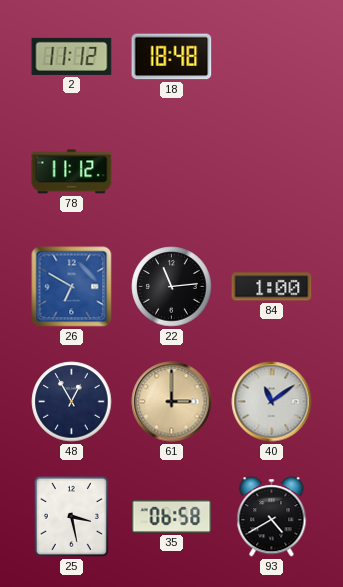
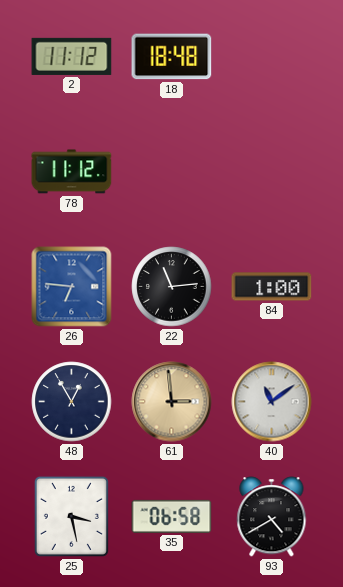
26: 6:50 -> 6:46
61: 3:00 -> 2:59
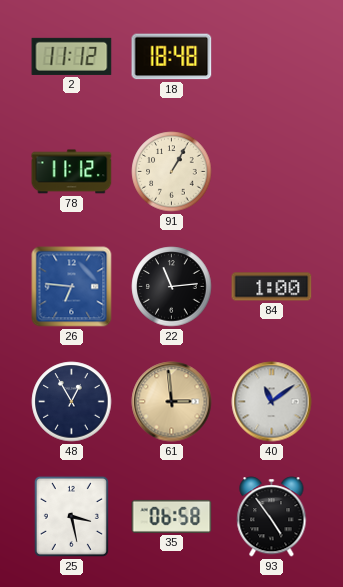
91: none -> 1:05
93: 4:40 -> 4:54
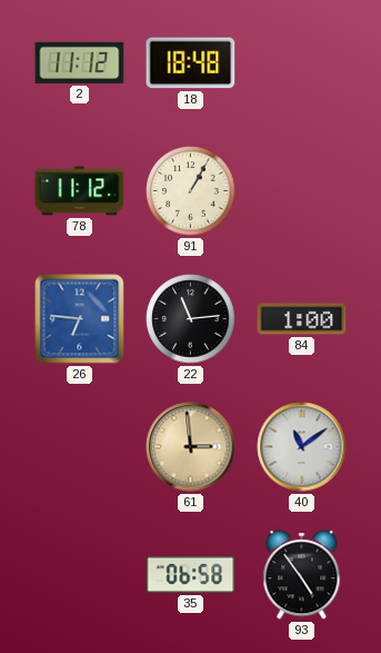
48: 12:55 -> none
25: 3:28 -> none
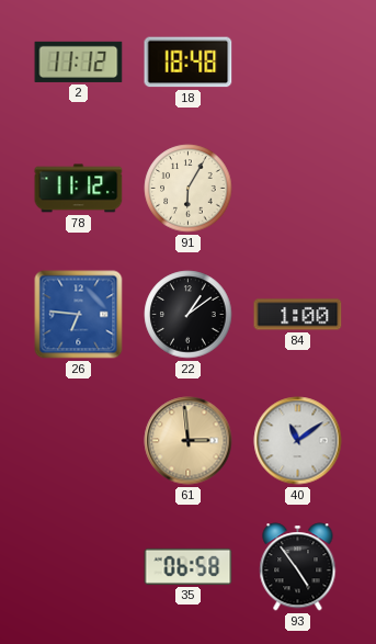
91: 1:05 -> 6:05
22: 11:14 -> 1:09
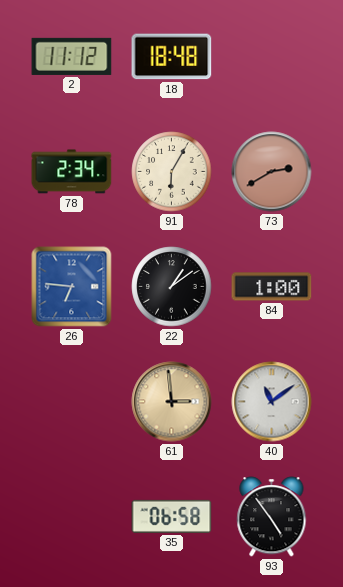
78: 11:12 -> 2:34
73: none -> 2:40
